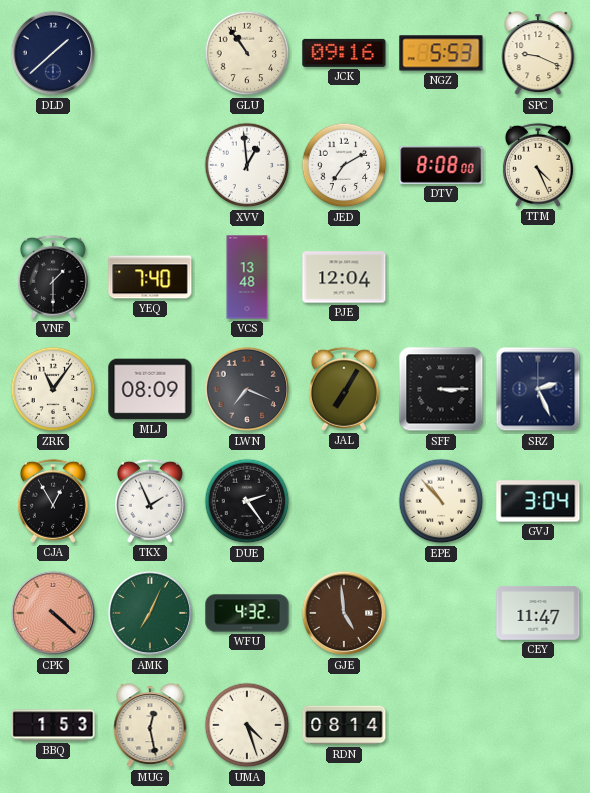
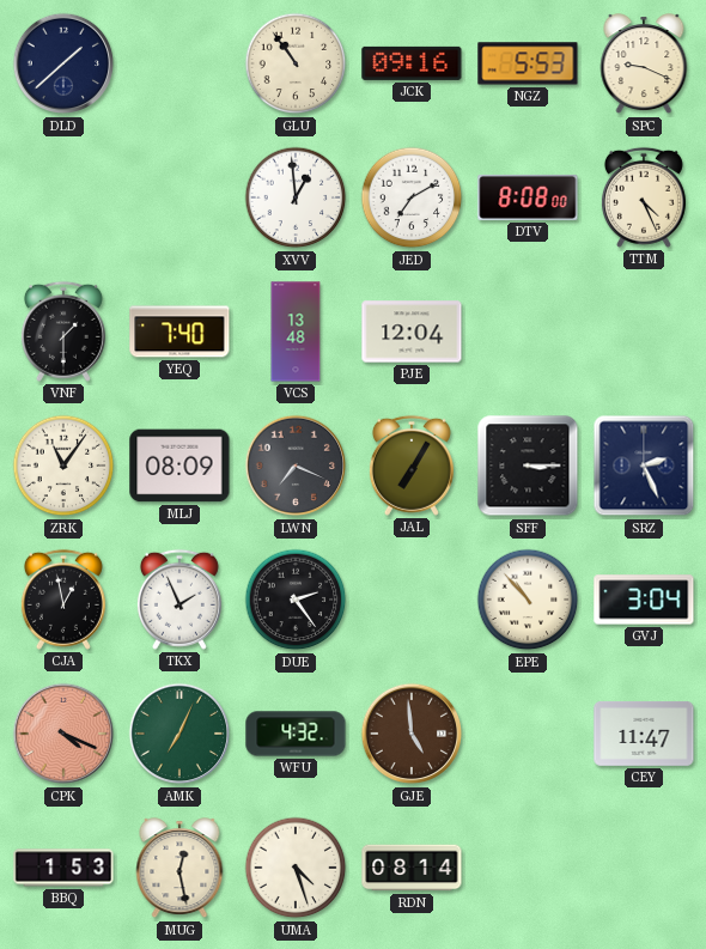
CJA: 12:55 -> 12:58
CPK: 4:22 -> 4:19
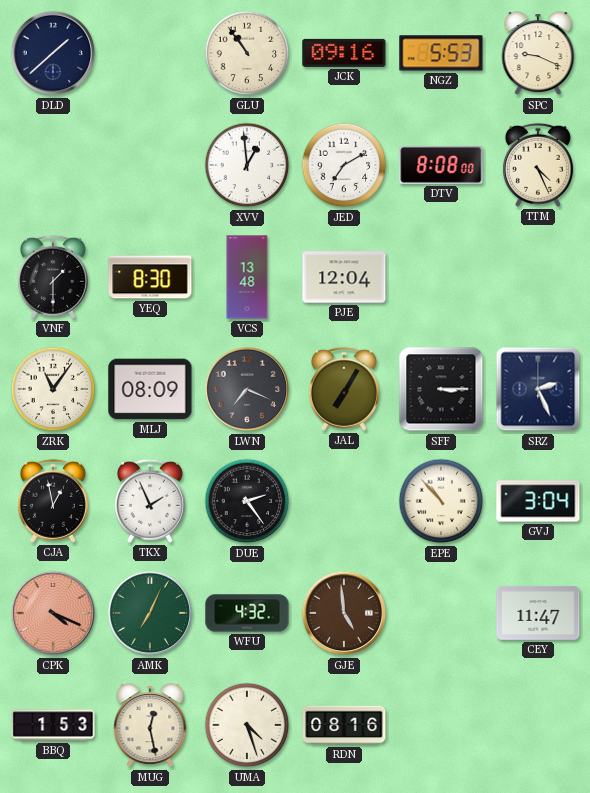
YEQ: 7:40 -> 8:30
RDN: 08:14 -> 08:16
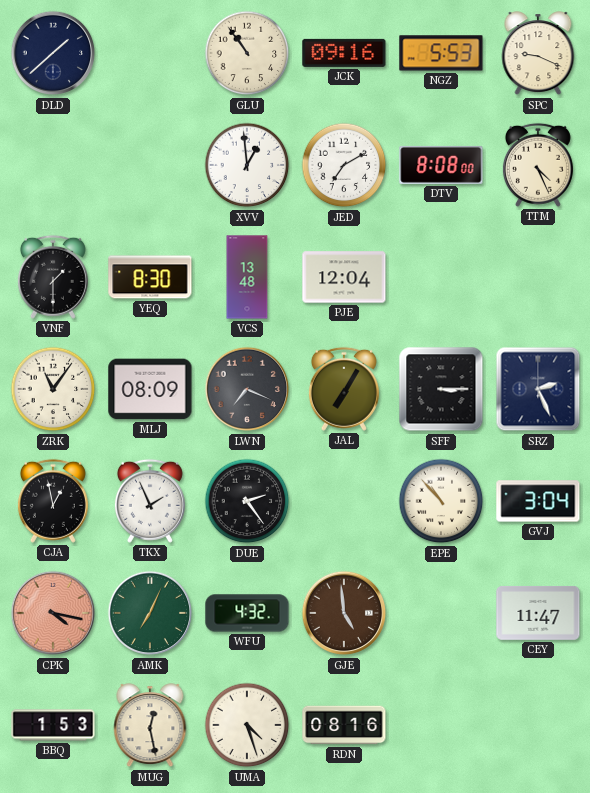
CPK: 4:19 -> 4:17
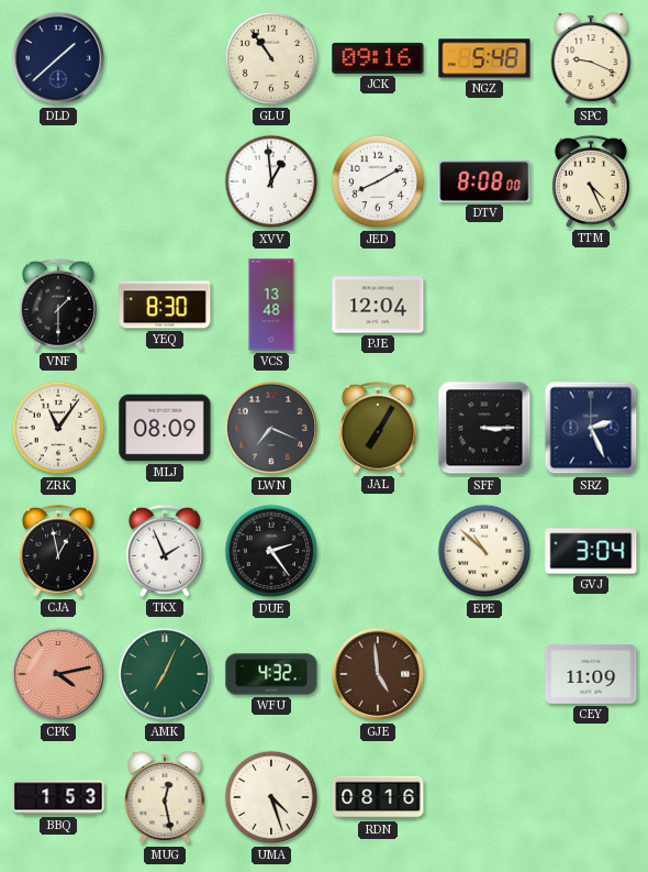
NGZ: 5:53 -> 5:48
JED: 7:10 -> 8:10
EPE: 10:53 -> 10:52
CPK: 4:17 -> 4:13
CEY: 11:47 -> 11:09
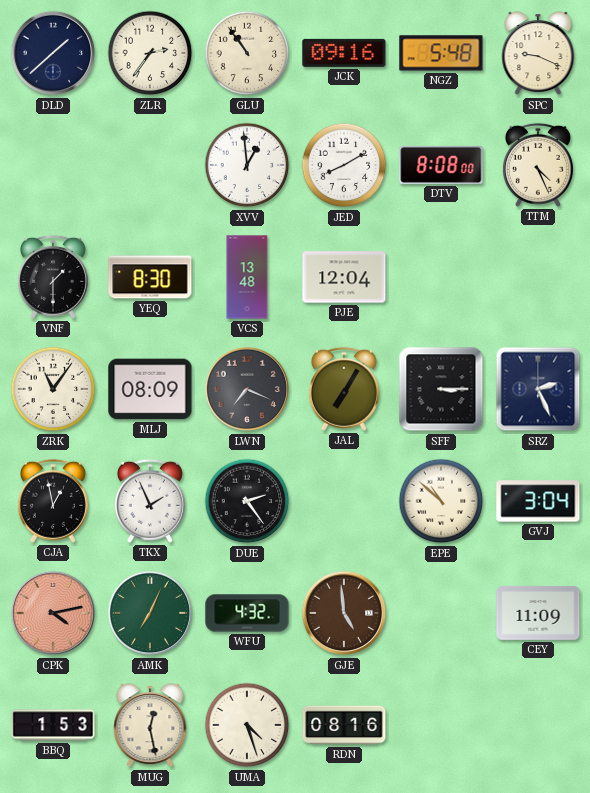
ZLR: none -> 2:36
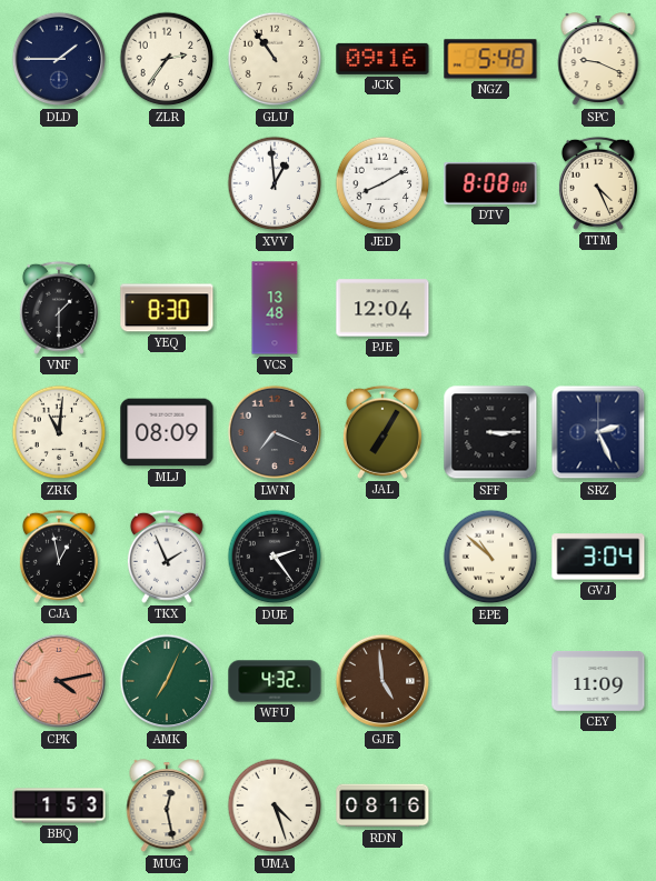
DLD: 1:38 -> 1:45
ZRK: 11:06 -> 11:01
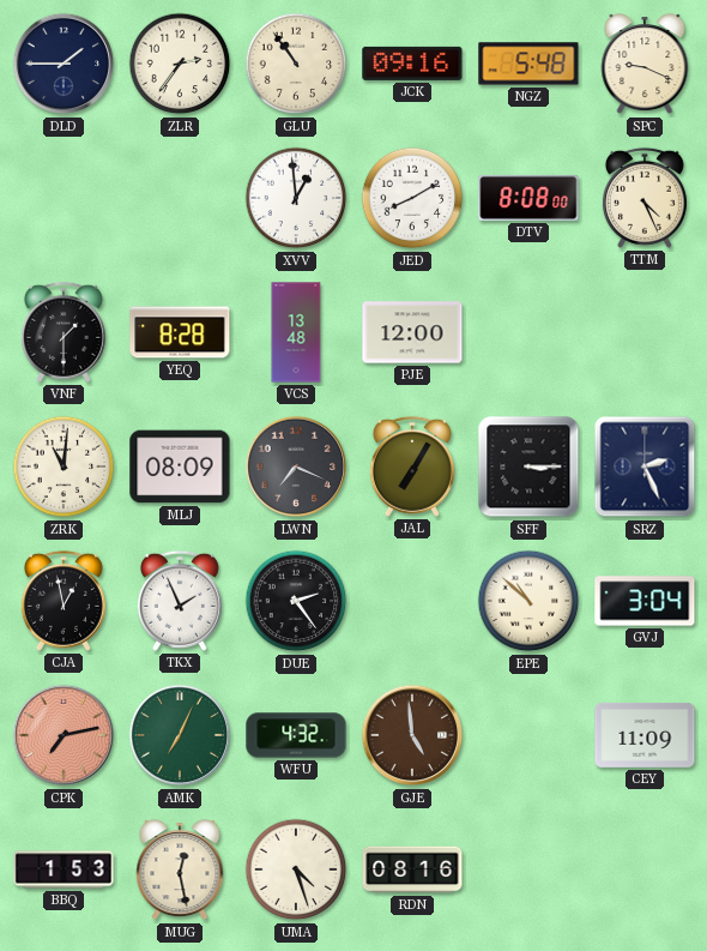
YEQ: 8:30 -> 8:28
PJE: 12:04 -> 12:00
CPK: 4:13 -> 7:13
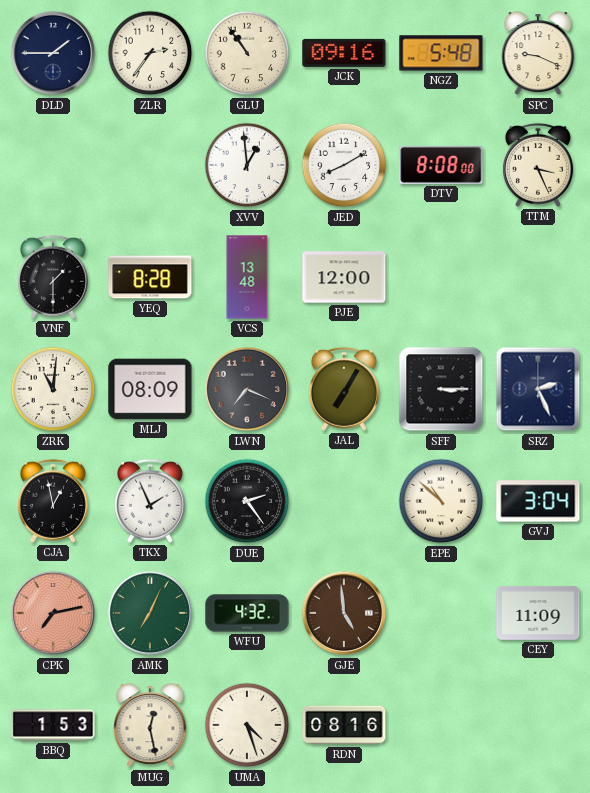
TTM: 4:26 -> 3:26
